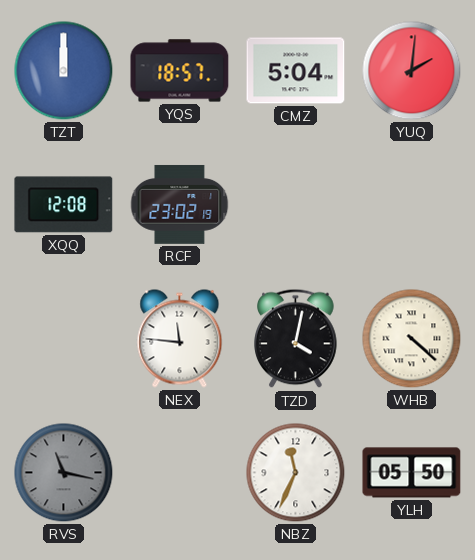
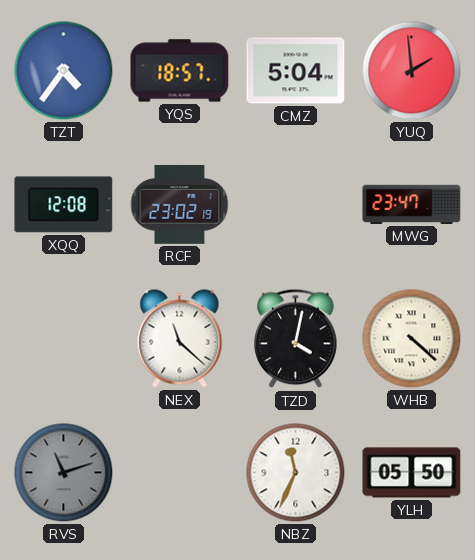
TZT: 12:00 -> 4:36
YUQ: 2:01 -> 1:59
MWG: none -> 23:47
NEX: 11:46 -> 11:22
RVS: 11:17 -> 11:12
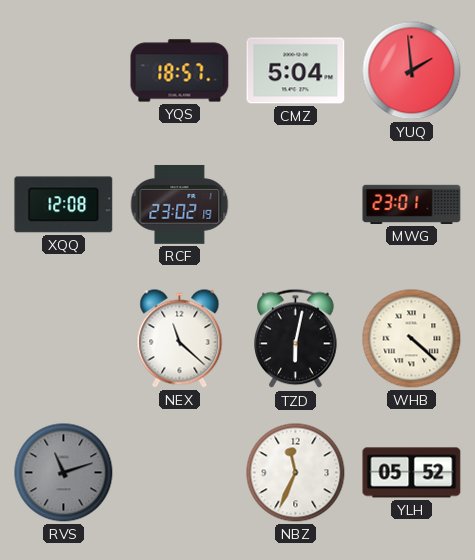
TZT: 4:36 -> none
MWG: 23:47 -> 23:01
TZD: 4:02 -> 6:02
YLH: 05:50 -> 05:52
